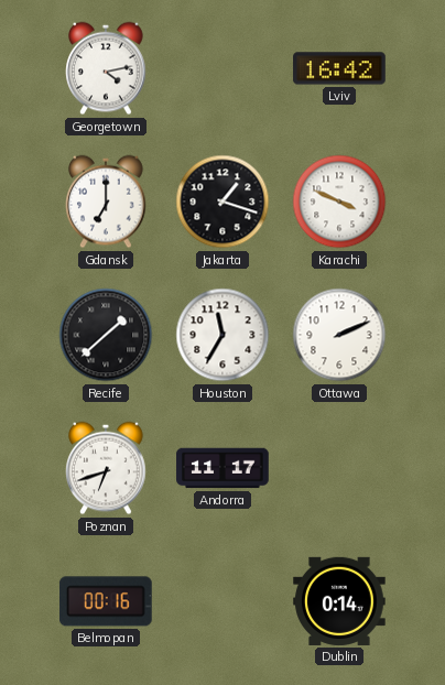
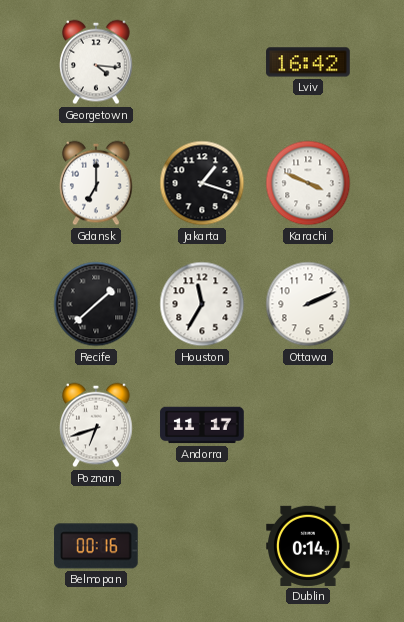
Georgetown: 4:13 -> 4:16
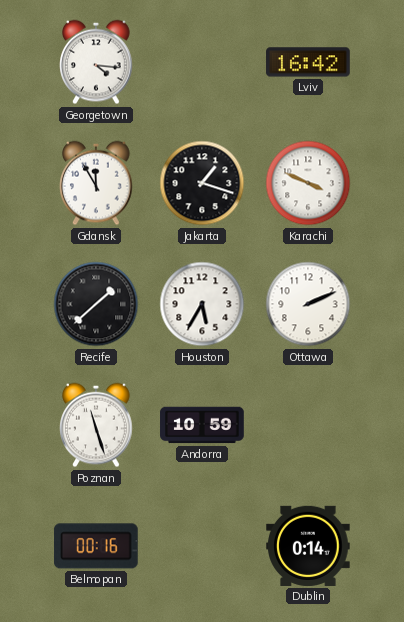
Gdansk: 7:00 -> 11:55
Houston: 11:35 -> 5:35
Poznan: 6:42 -> 11:27
Andorra: 11:17 -> 10:59
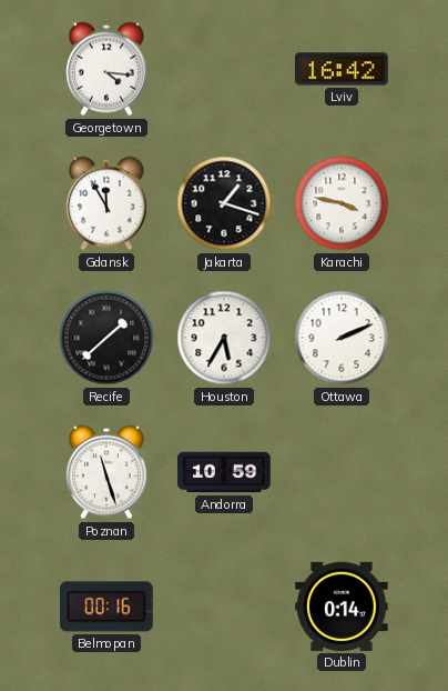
Karachi: 3:49 -> 3:47
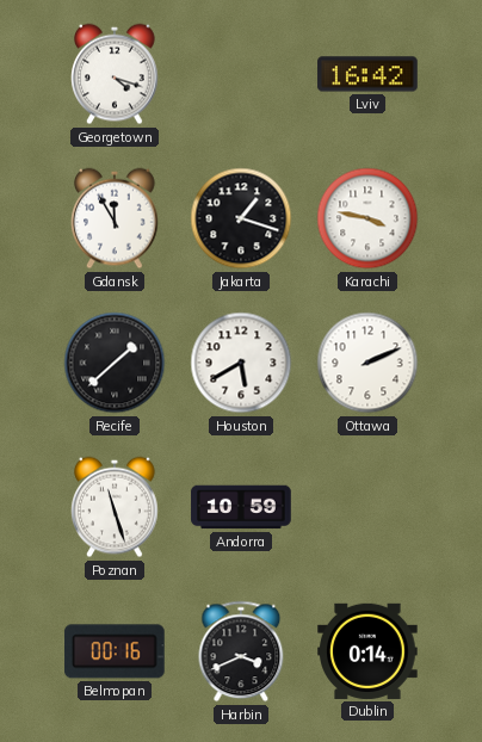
Georgetown: 4:16 -> 4:18
Houston: 5:35 -> 5:40
Harbin: none -> 3:41
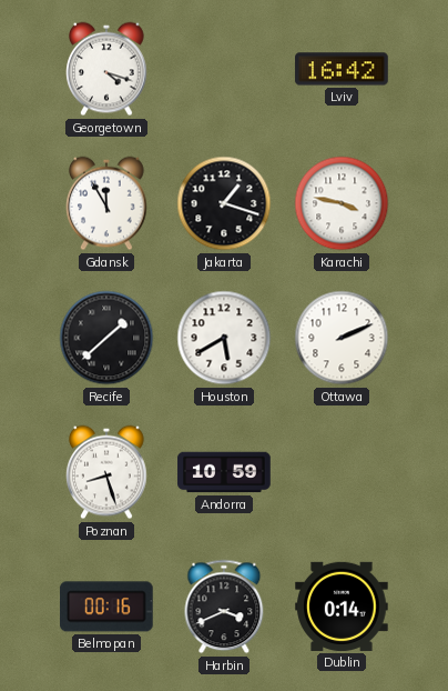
Poznan: 11:27 -> 8:27
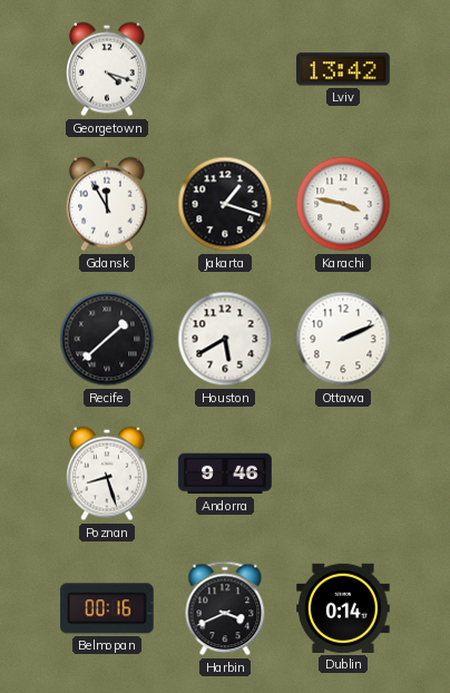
Lviv: 16:42 -> 13:42
Andorra: 10:59 -> 9:46
